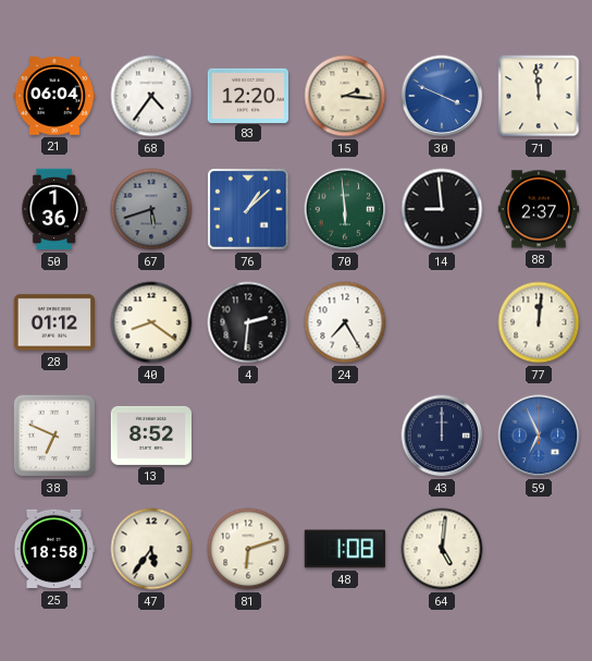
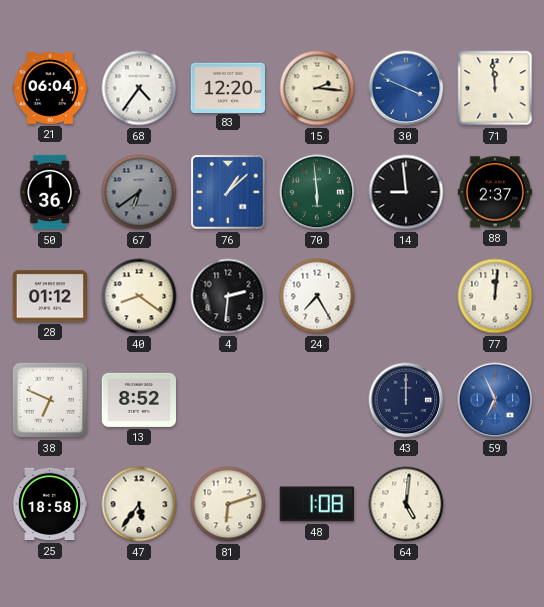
67: 5:42 -> 6:39
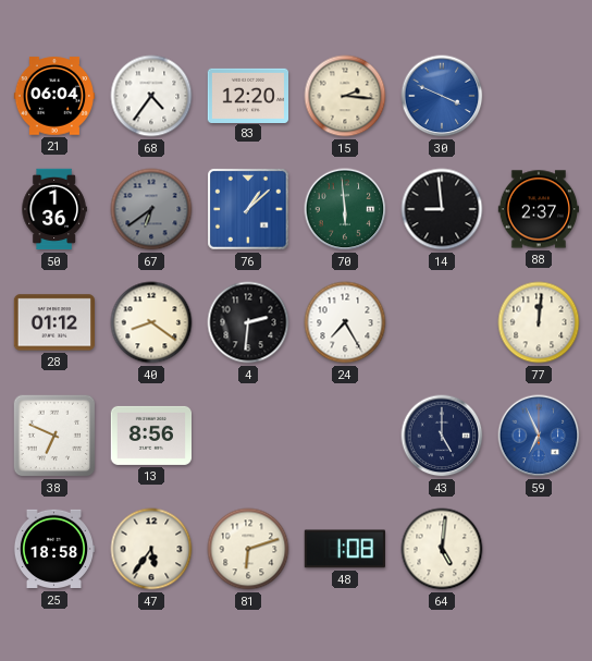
71: 11:59 -> none
13: 8:52 -> 8:56
43: 12:00 -> 5:00
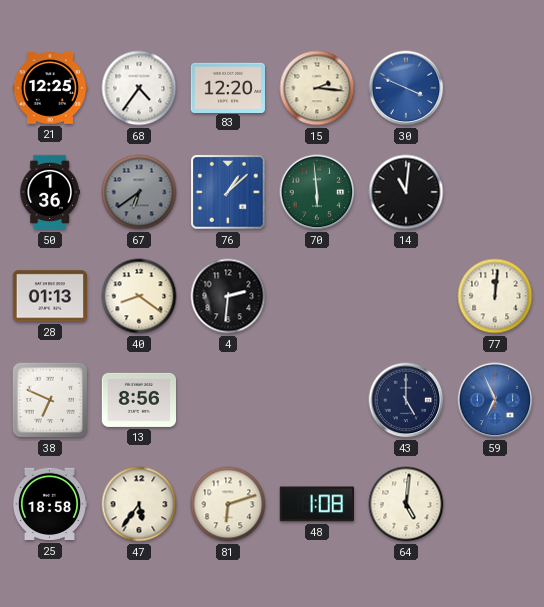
21: 06:04 -> 12:25
14: 8:59 -> 11:01
88: 2:37 -> none
28: 01:12 -> 01:13
24: 7:25 -> none
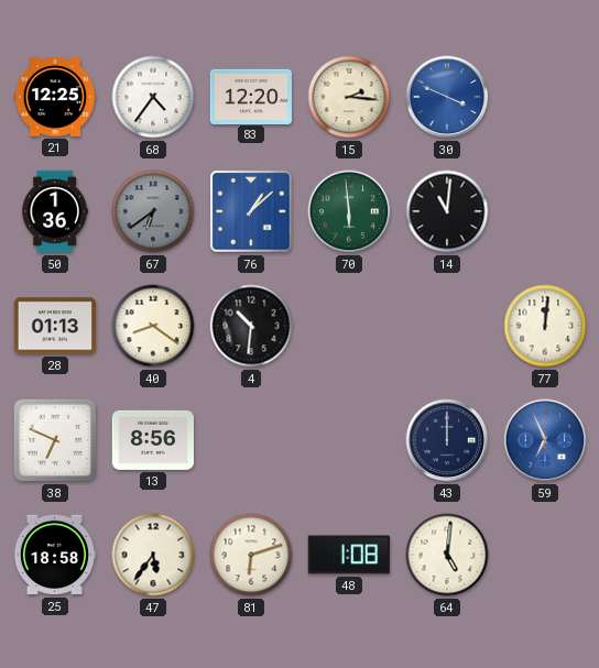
4: 2:31 -> 10:31
43: 5:00 -> 12:00
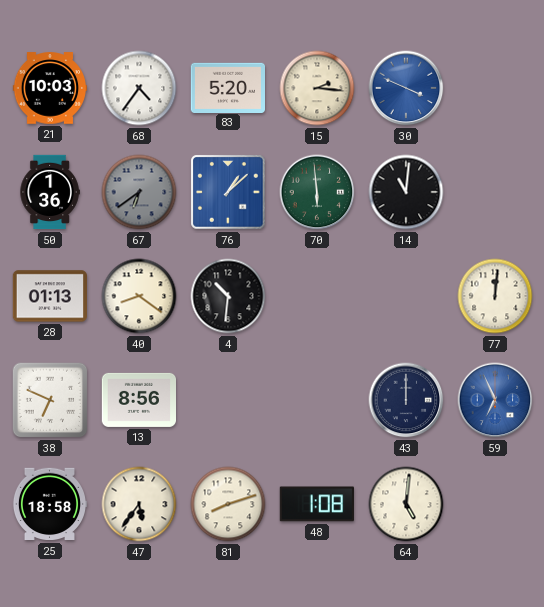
21: 12:25 -> 10:03
83: 12:20 -> 5:20
81: 6:12 -> 8:12
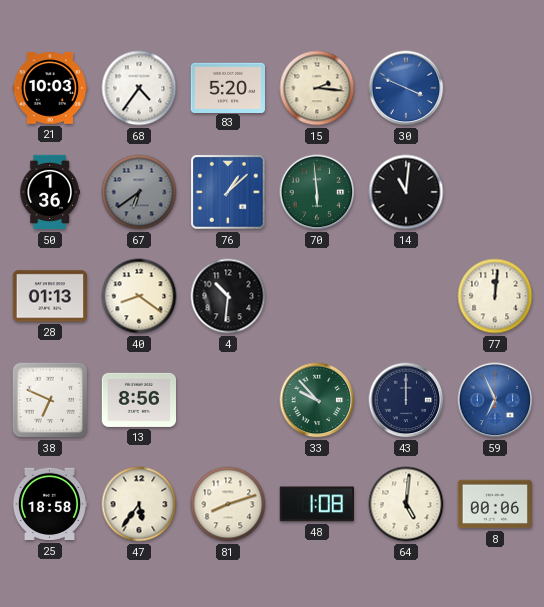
33: none -> 9:53
8: none -> 00:06
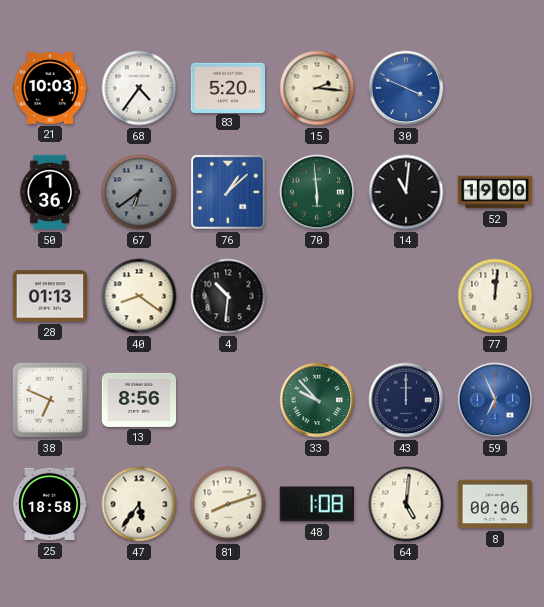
52: none -> 19:00
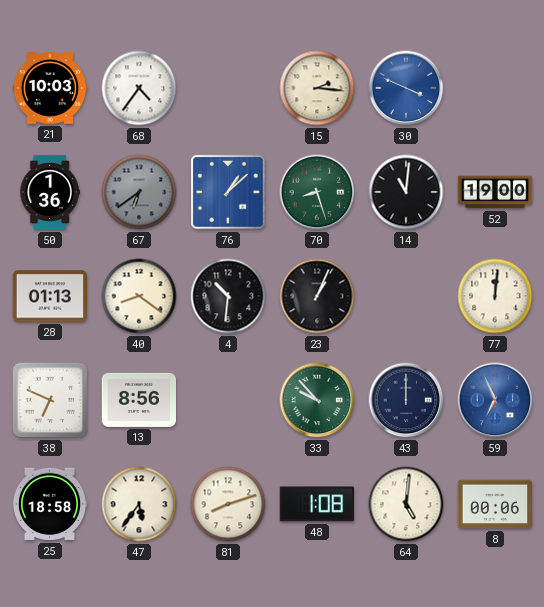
83: 5:20 -> none
70: 5:59 -> 8:27
23: none -> 1:04
